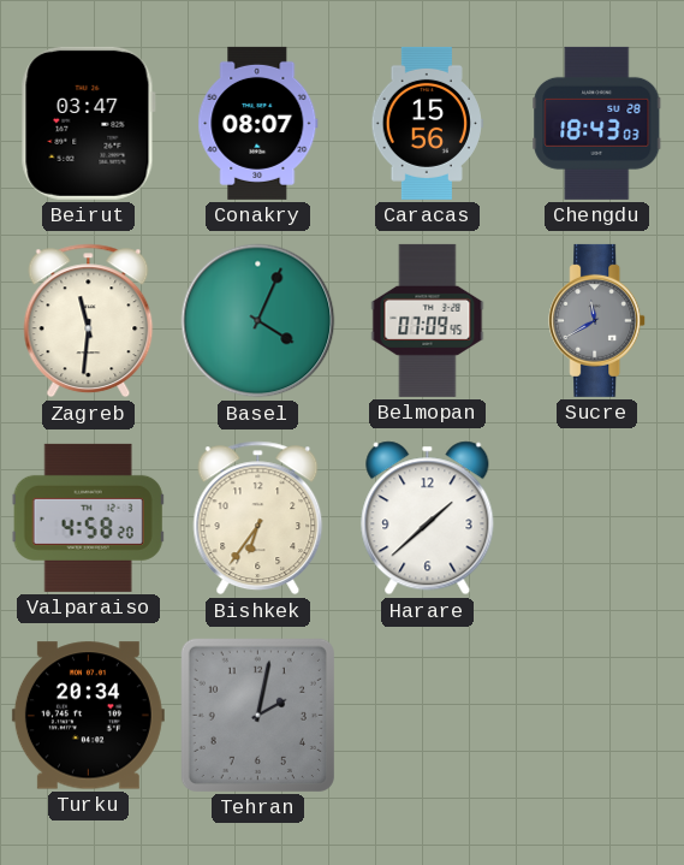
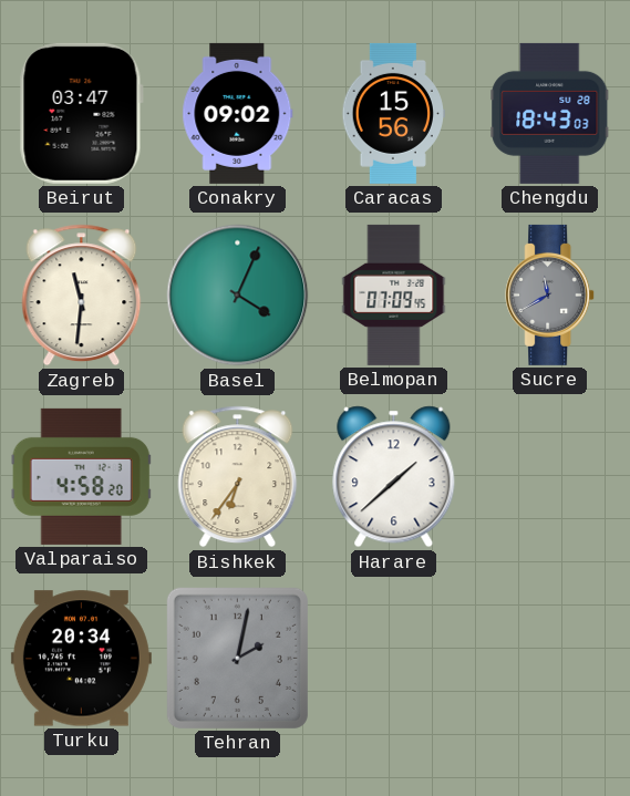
Conakry: 08:07 -> 09:02
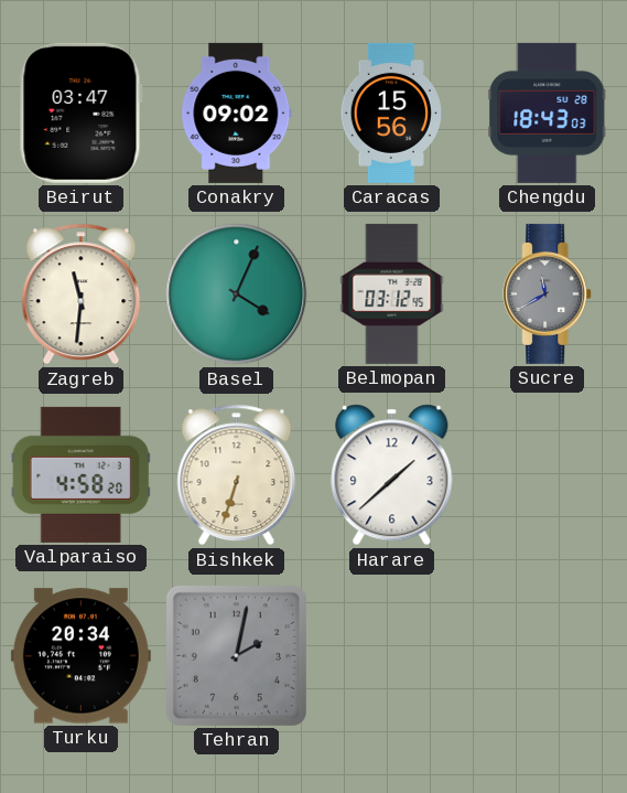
Belmopan: 07:09 -> 03:12
Bishkek: 6:36 -> 6:33
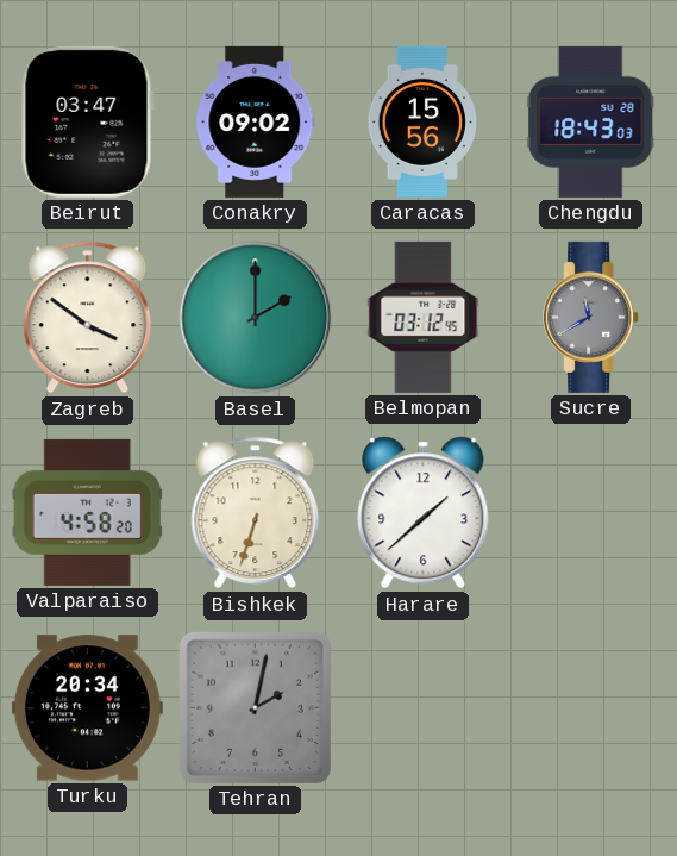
Zagreb: 11:31 -> 3:51
Basel: 4:04 -> 2:00
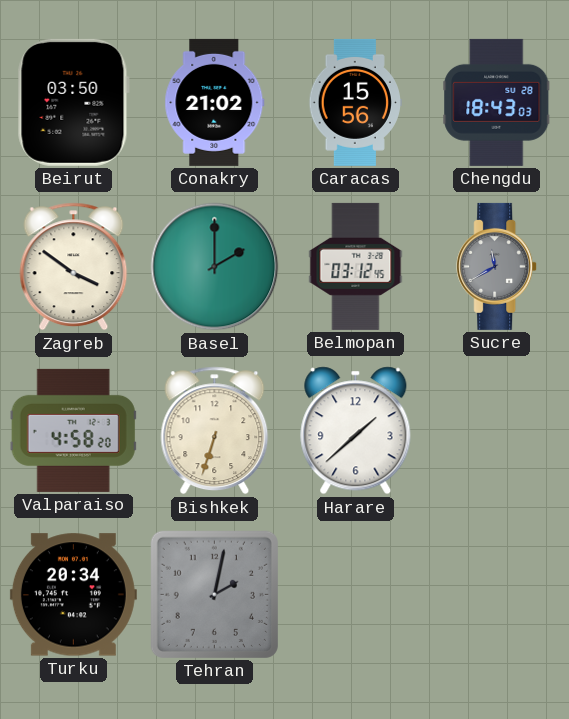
Beirut: 03:47 -> 03:50
Conakry: 09:02 -> 21:02
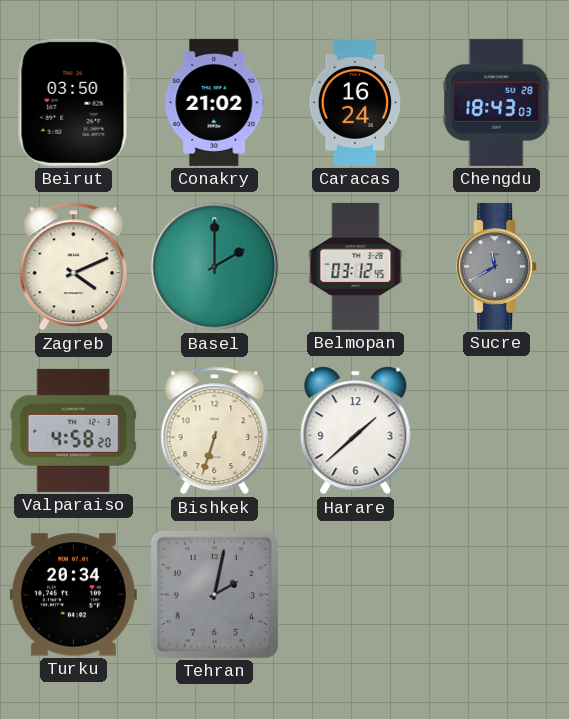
Caracas: 15:56 -> 16:24
Zagreb: 3:51 -> 4:11
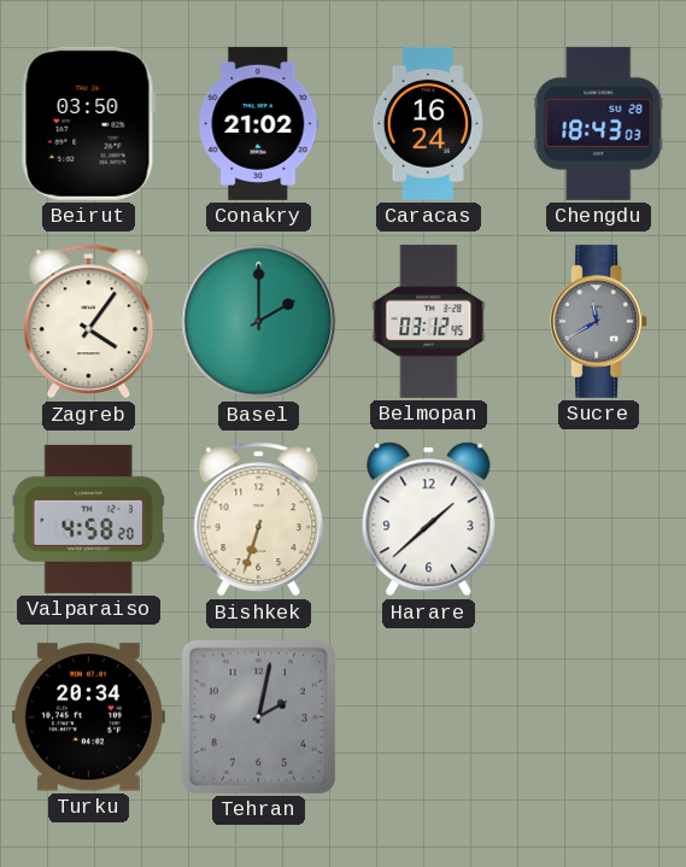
Zagreb: 4:11 -> 4:06
